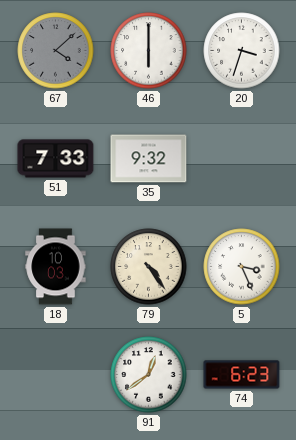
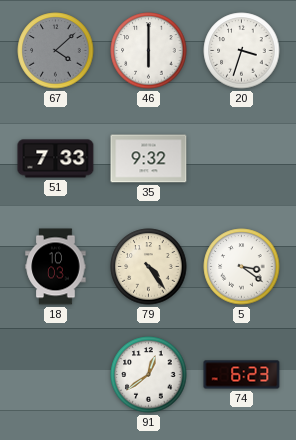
5: 3:26 -> 3:21
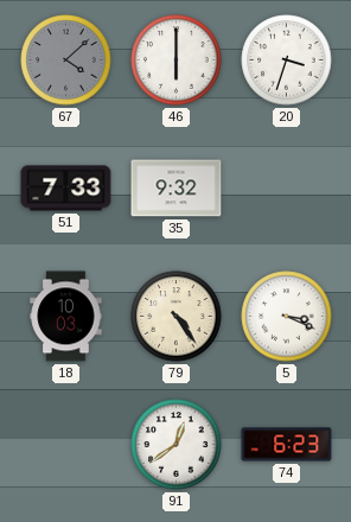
5: 3:21 -> 3:19
